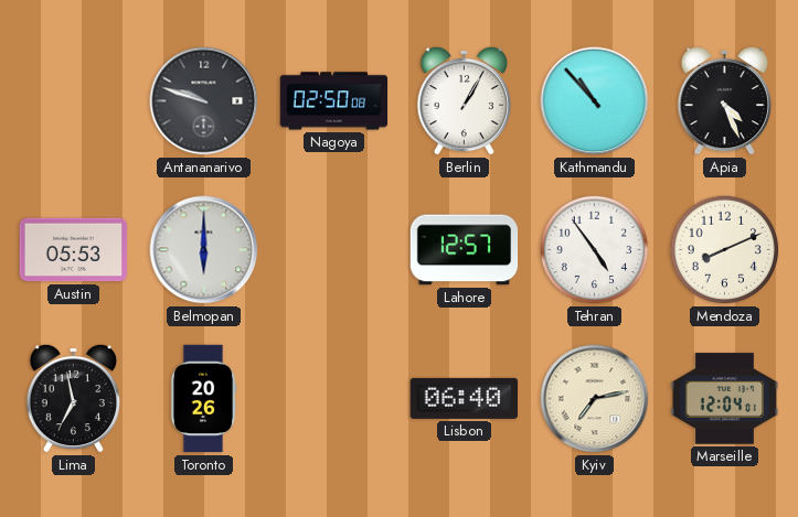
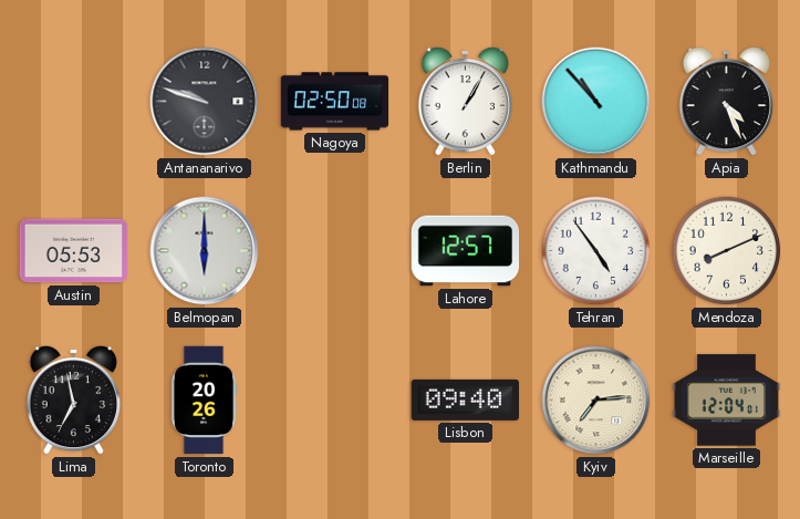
Lisbon: 06:40 -> 09:40
Kyiv: 7:13 -> 7:14
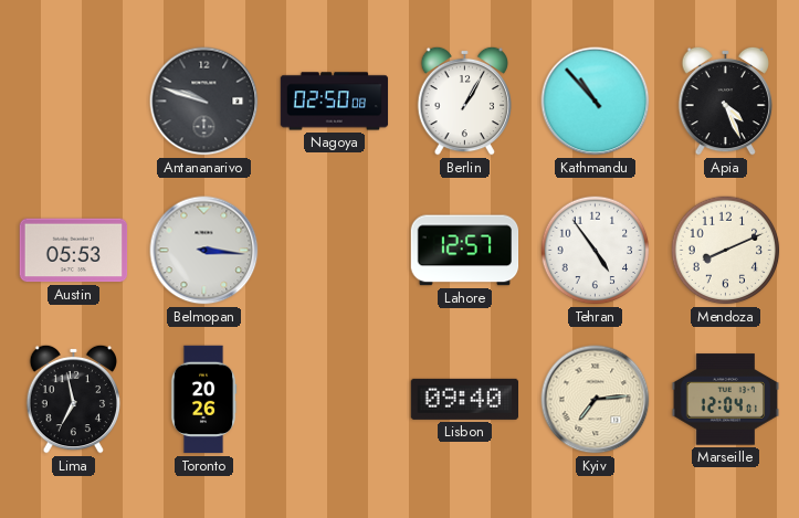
Belmopan: 6:00 -> 3:16
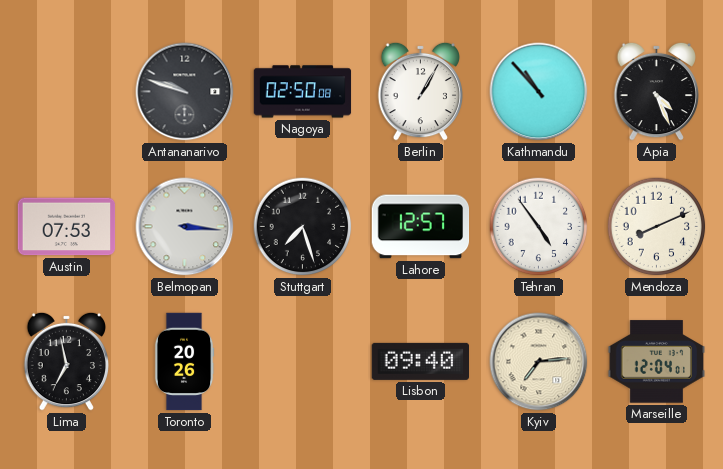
Austin: 05:53 -> 07:53
Stuttgart: none -> 7:27
